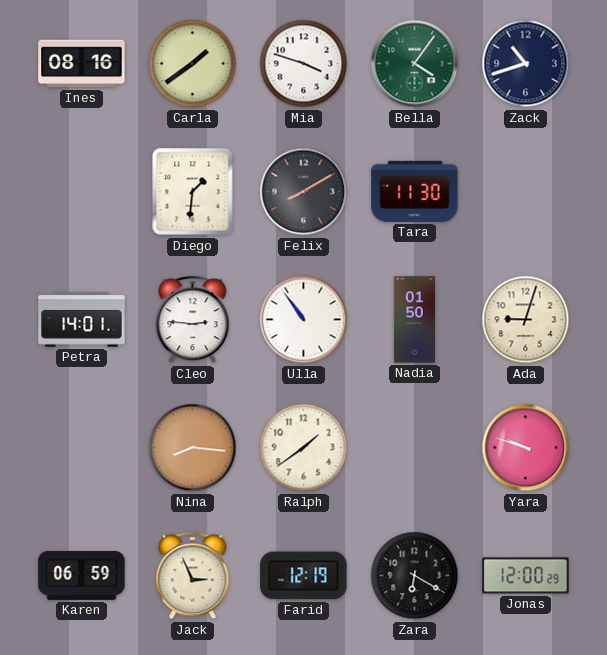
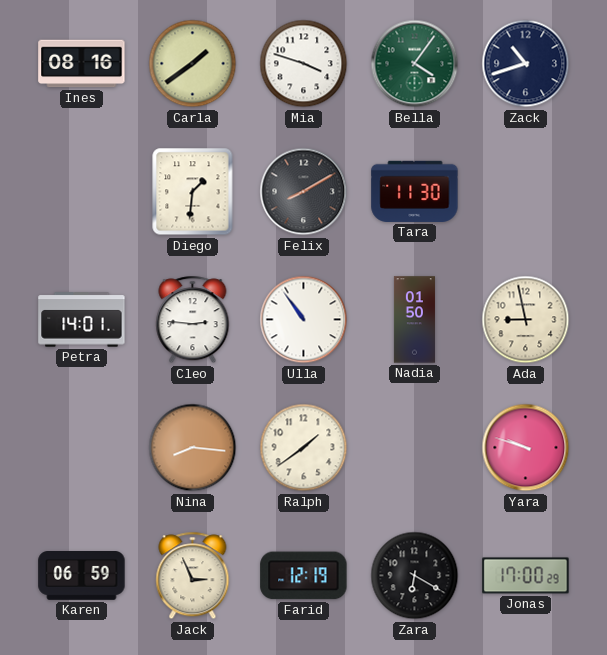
Ada: 9:03 -> 8:58
Jonas: 12:00 -> 17:00
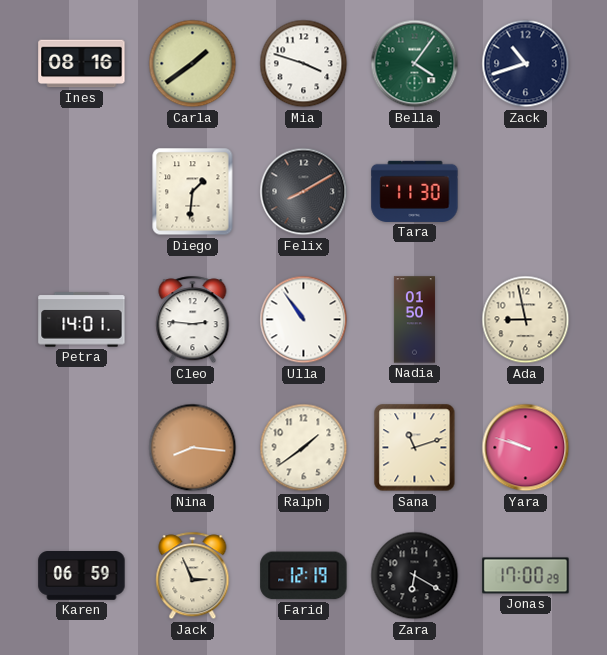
Sana: none -> 11:12
